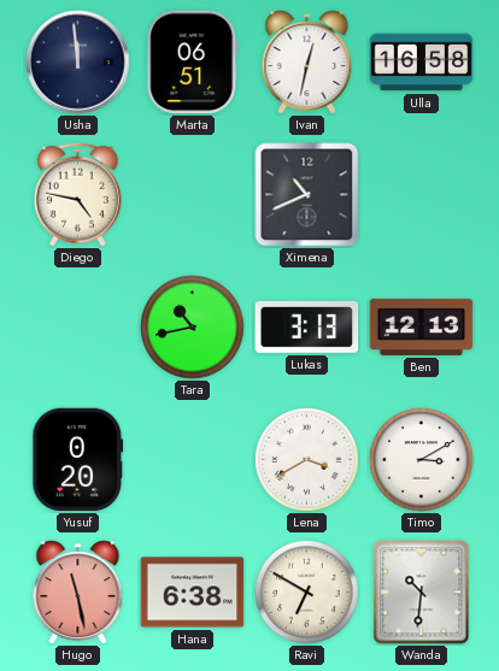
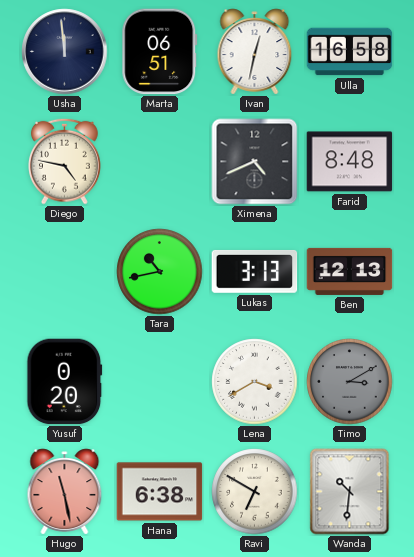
Ximena: 10:41 -> 4:41
Farid: none -> 8:48
Timo dial: white -> grey
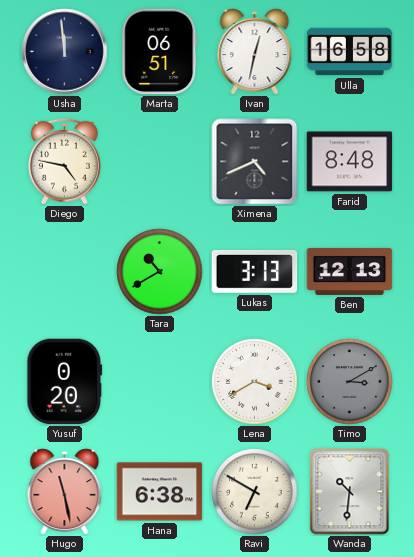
Tara: 10:43 -> 10:40
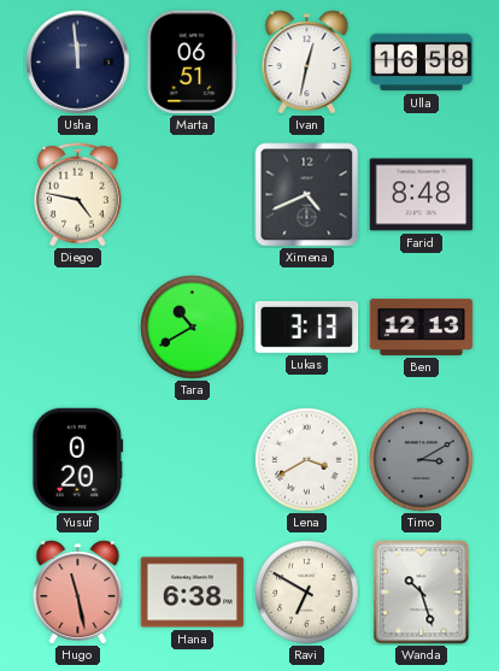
Wanda: 10:31 -> 10:27
